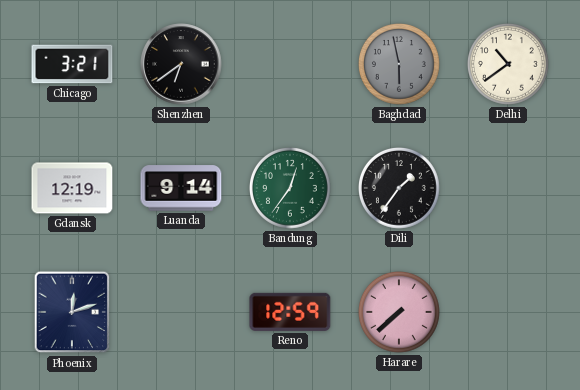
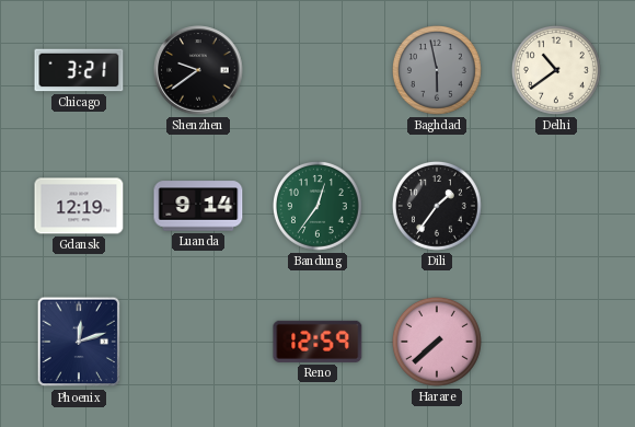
Shenzhen: 6:39 -> 9:39
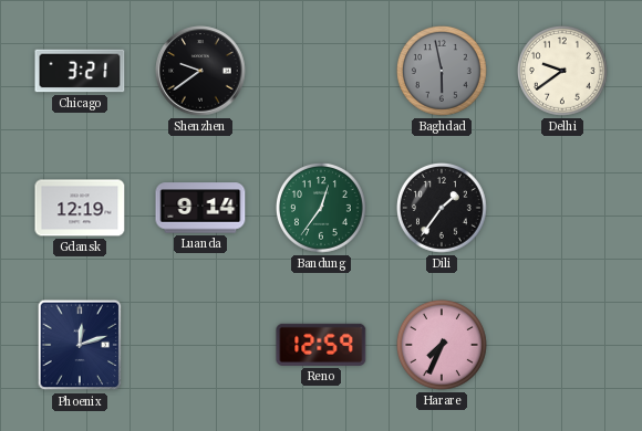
Delhi: 10:39 -> 9:39
Harare: 7:38 -> 7:34
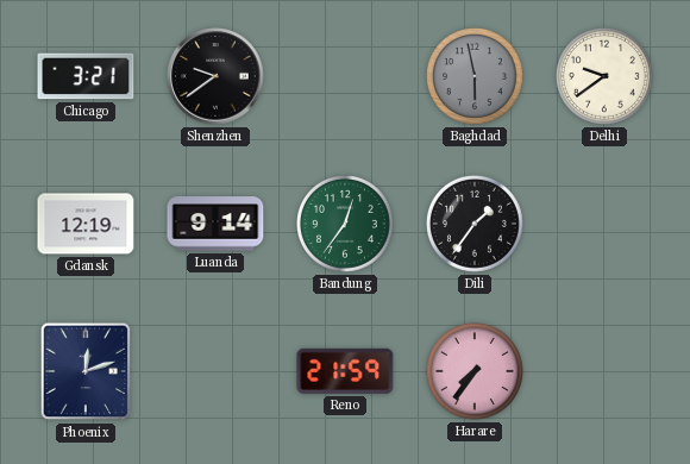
Reno: 12:59 -> 21:59
Harare: 7:34 -> 7:36
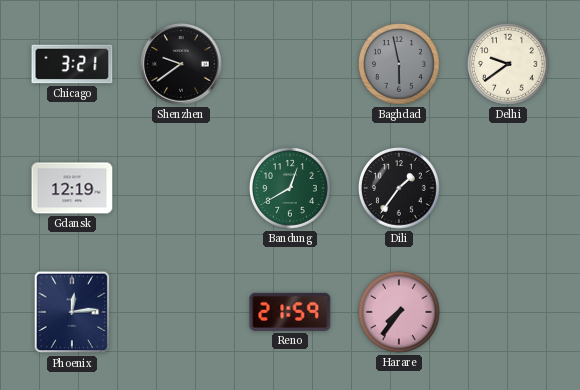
Luanda: 9:14 -> none
Bandung: 12:36 -> 12:40
Phoenix: 12:12 -> 12:14
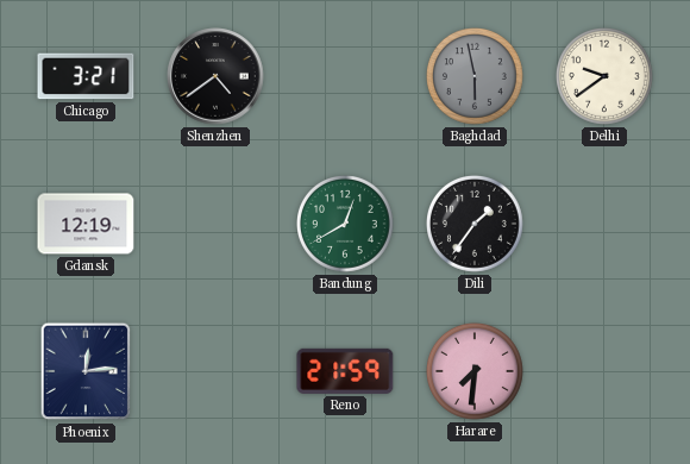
Shenzhen: 9:39 -> 4:39
Harare: 7:36 -> 7:31
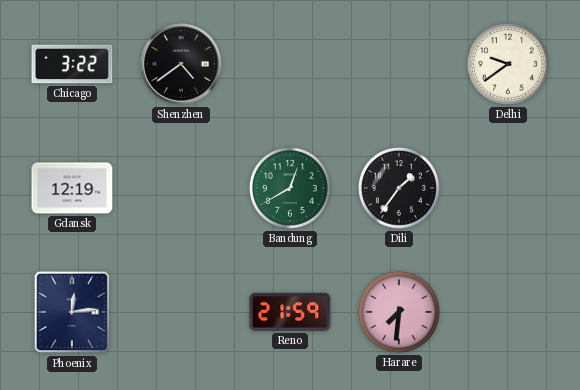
Chicago: 3:21 -> 3:22
Baghdad: 5:58 -> none
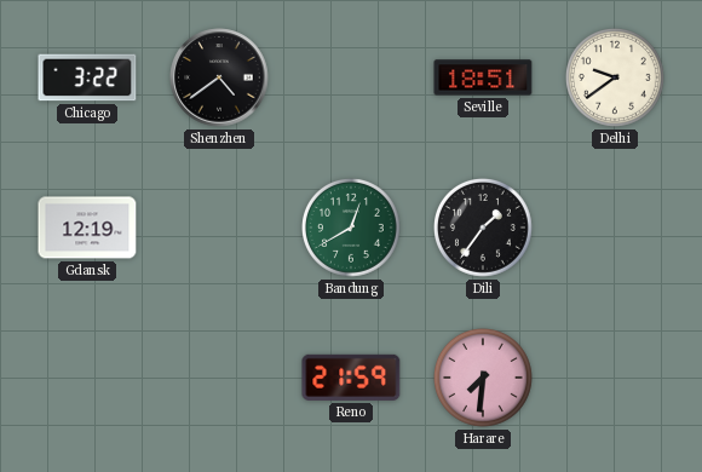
Seville: none -> 18:51
Phoenix: 12:14 -> none
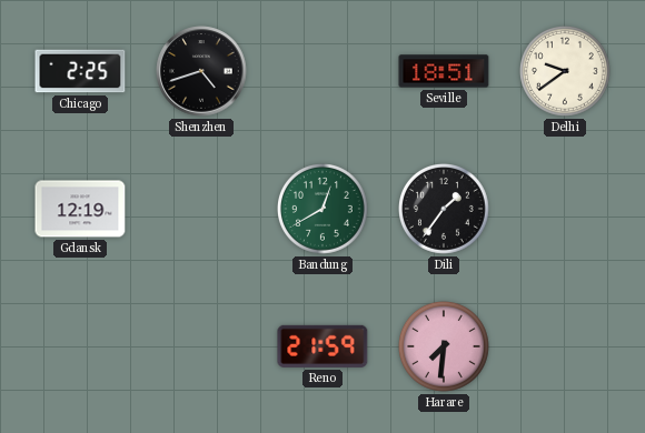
Chicago: 3:22 -> 2:25
Shenzhen: 4:39 -> 4:42
